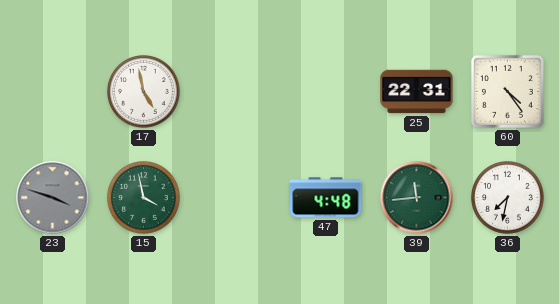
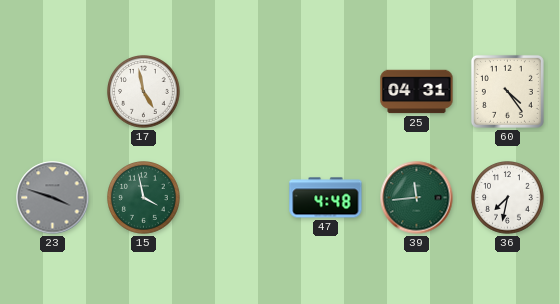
25: 22:31 -> 04:31
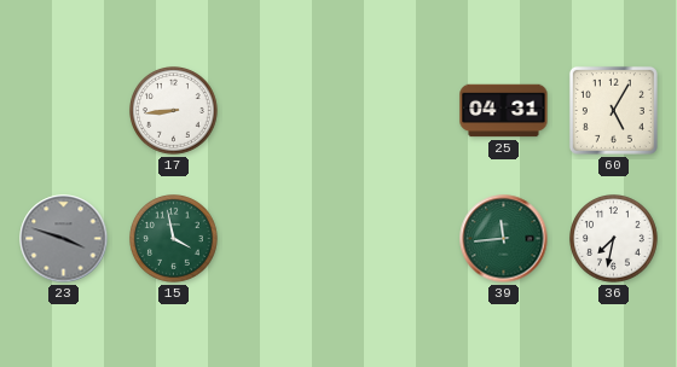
17: 4:58 -> 8:44
60: 4:24 -> 5:05
47: 4:48 -> none
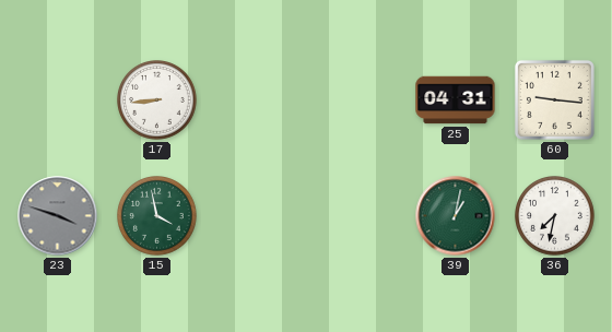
60: 5:05 -> 9:16
39: 11:44 -> 1:02
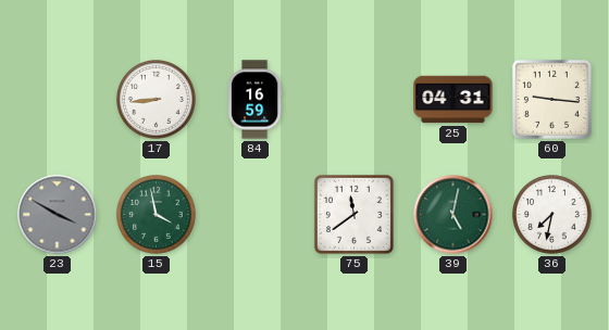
84: none -> 16:59
23: 3:48 -> 3:50
75: none -> 11:39
39: 1:02 -> 5:02
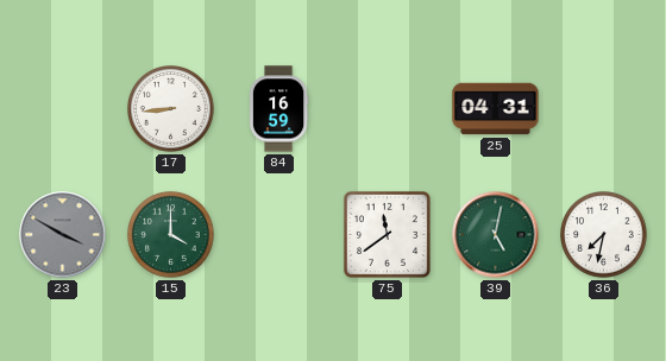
60: 9:16 -> none
15: 3:58 -> 4:00
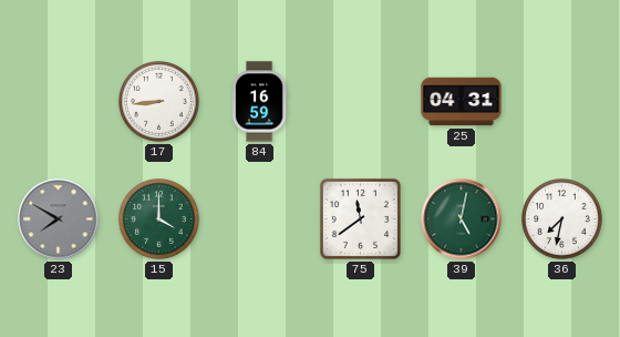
23: 3:50 -> 7:50
